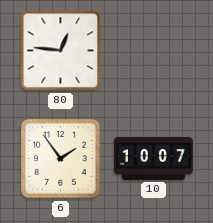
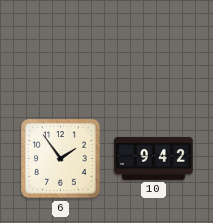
80: 12:46 -> none
10: 10:07 -> 9:42
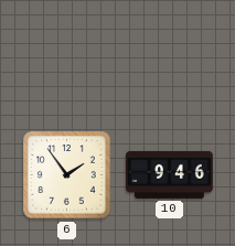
10: 9:42 -> 9:46
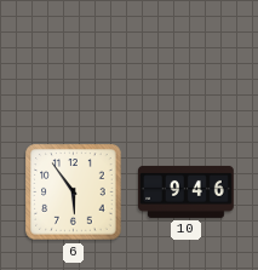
6: 1:54 -> 5:54
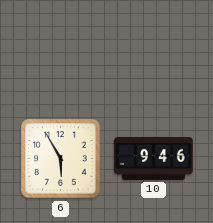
6: 5:54 -> 5:55
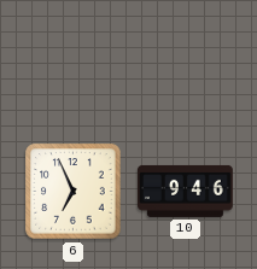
6: 5:55 -> 6:56
